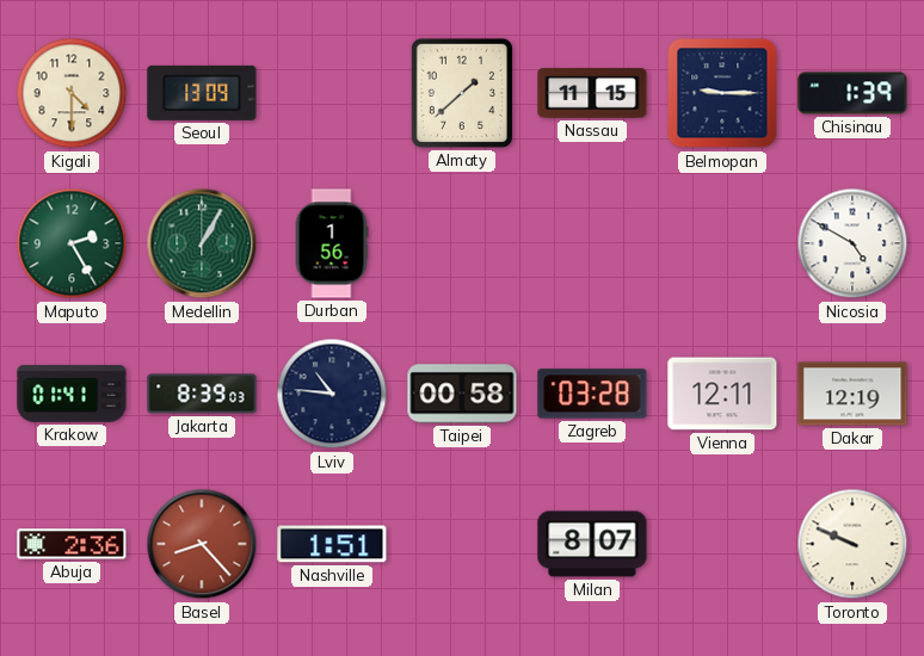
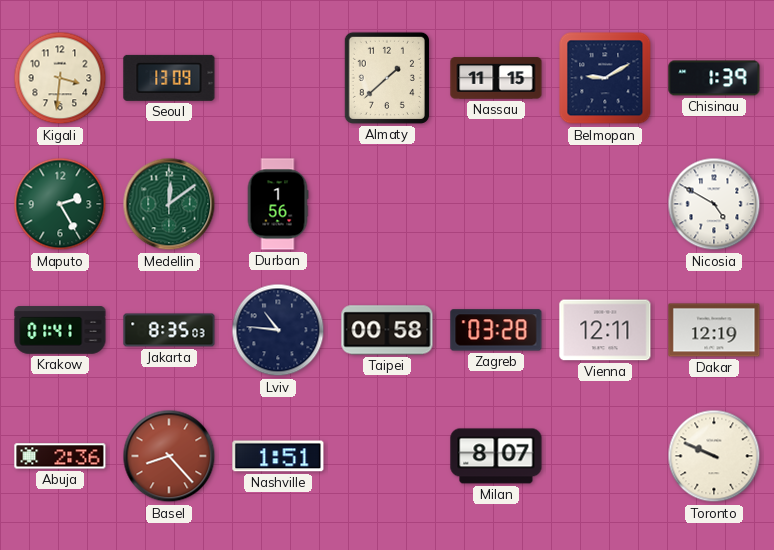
Kigali: 4:30 -> 3:31
Belmopan: 9:15 -> 9:10
Medellin: 1:05 -> 12:09
Jakarta: 8:39 -> 8:35
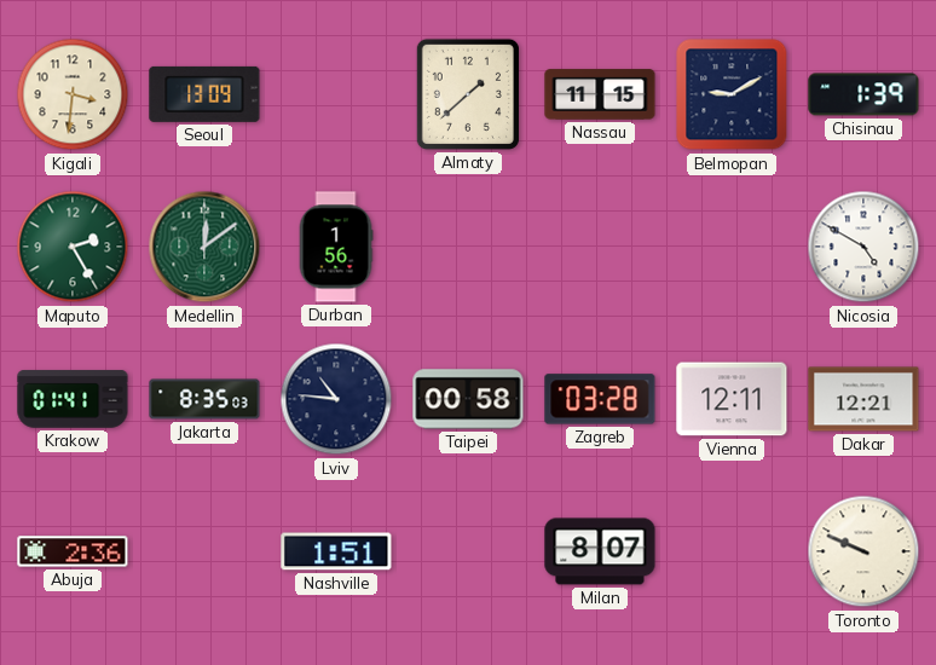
Dakar: 12:19 -> 12:21
Basel: 8:23 -> none
